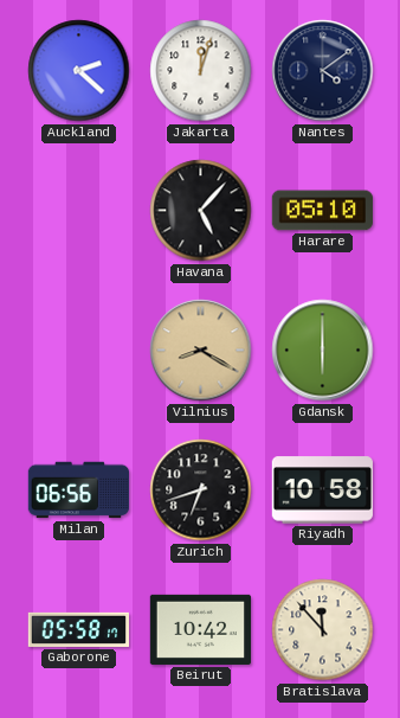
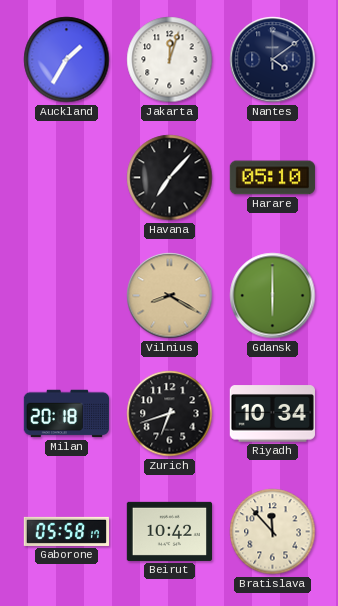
Auckland: 2:22 -> 1:35
Havana: 5:07 -> 7:07
Milan: 06:56 -> 20:18
Riyadh: 10:58 -> 10:34
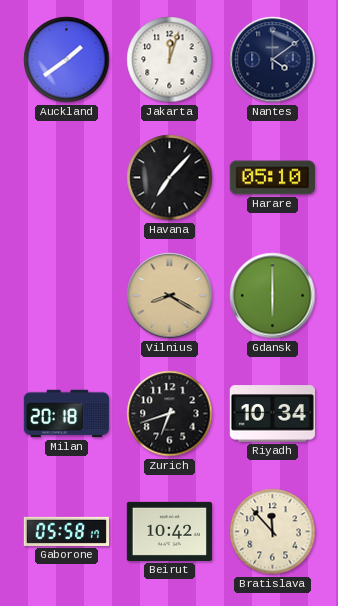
Auckland: 1:35 -> 1:39
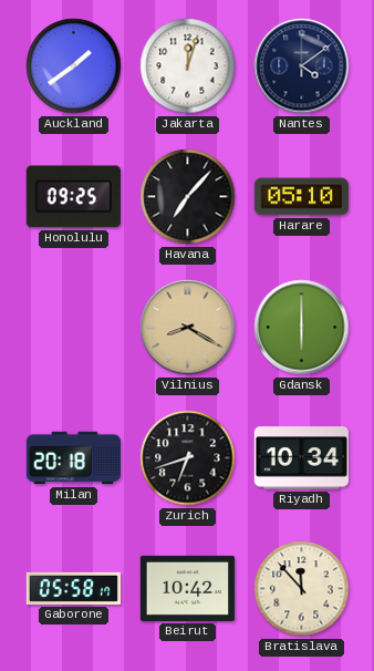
Honolulu: none -> 09:25
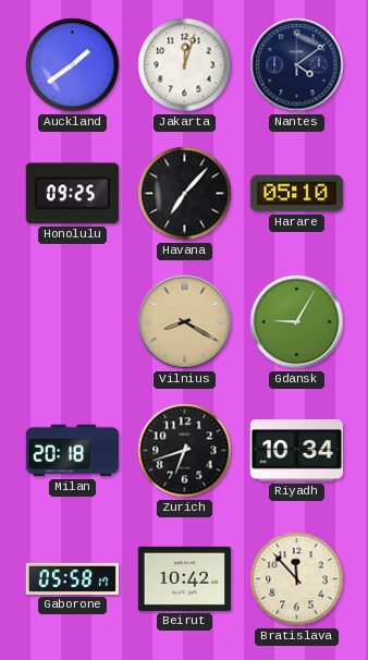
Gdansk: 6:00 -> 9:05
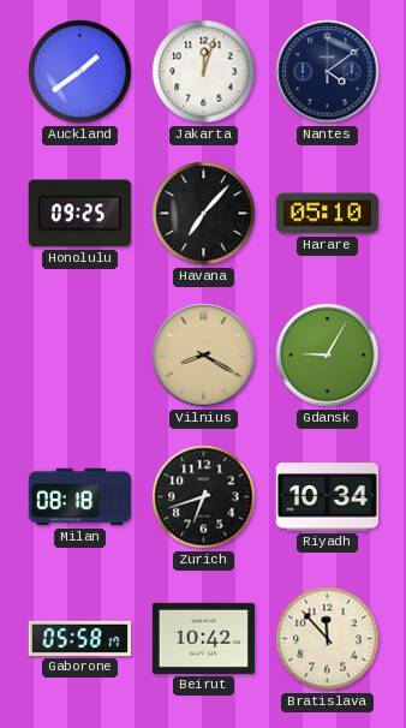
Milan: 20:18 -> 08:18
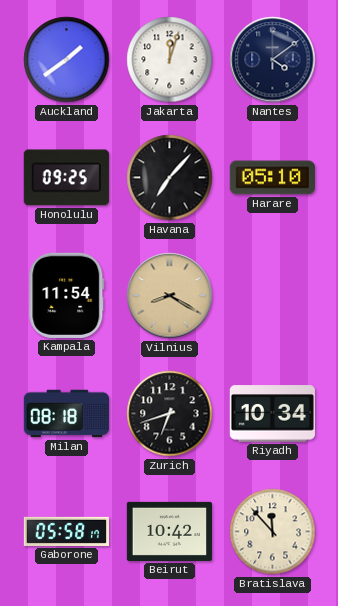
Kampala: none -> 11:54
Gdansk: 9:05 -> none
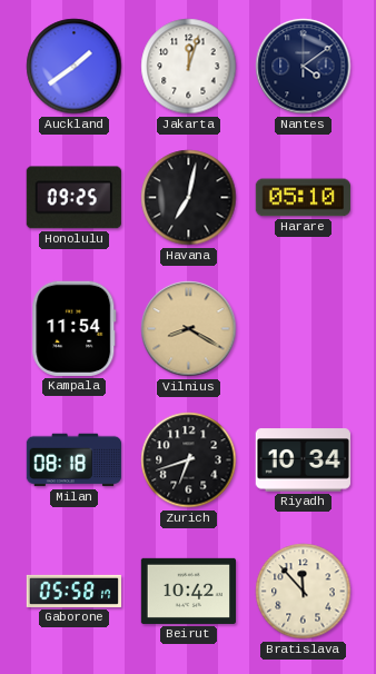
Havana: 7:07 -> 7:02
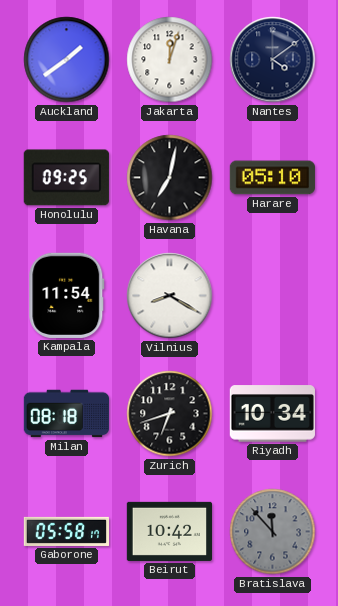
Vilnius dial: champagne -> white
Bratislava dial: cream -> grey
